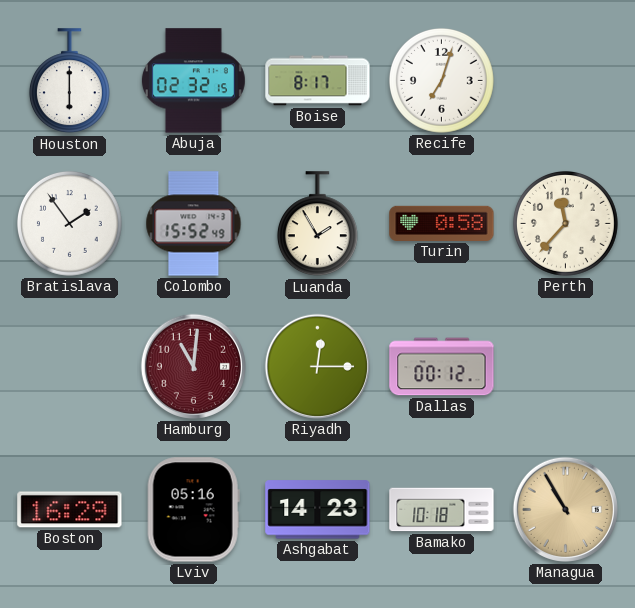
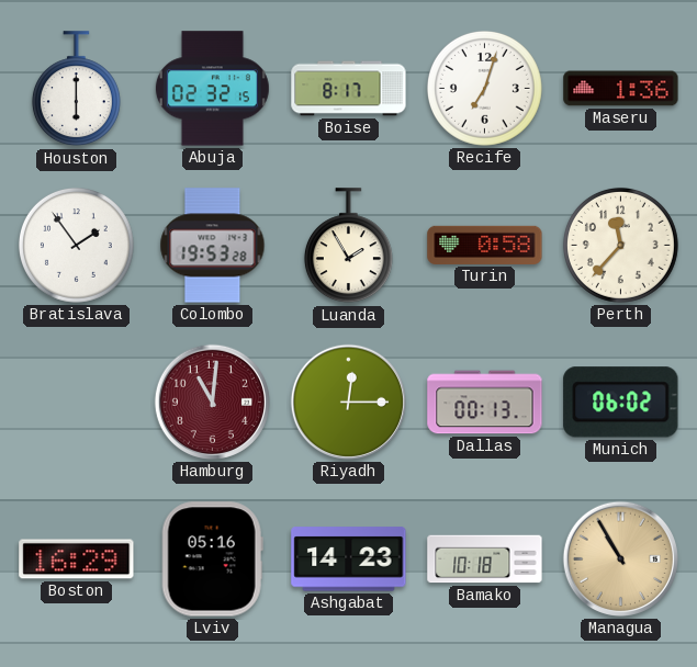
Maseru: none -> 1:36
Colombo: 15:52 -> 19:53
Dallas: 00:12 -> 00:13
Munich: none -> 06:02
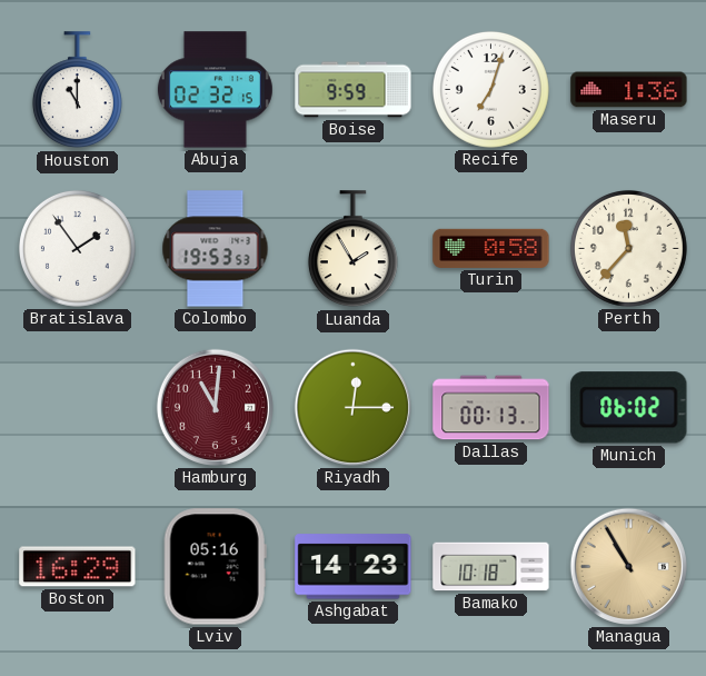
Houston: 6:00 -> 11:00
Boise: 8:17 -> 9:59
Colombo: 19:53:28 -> 19:53:53
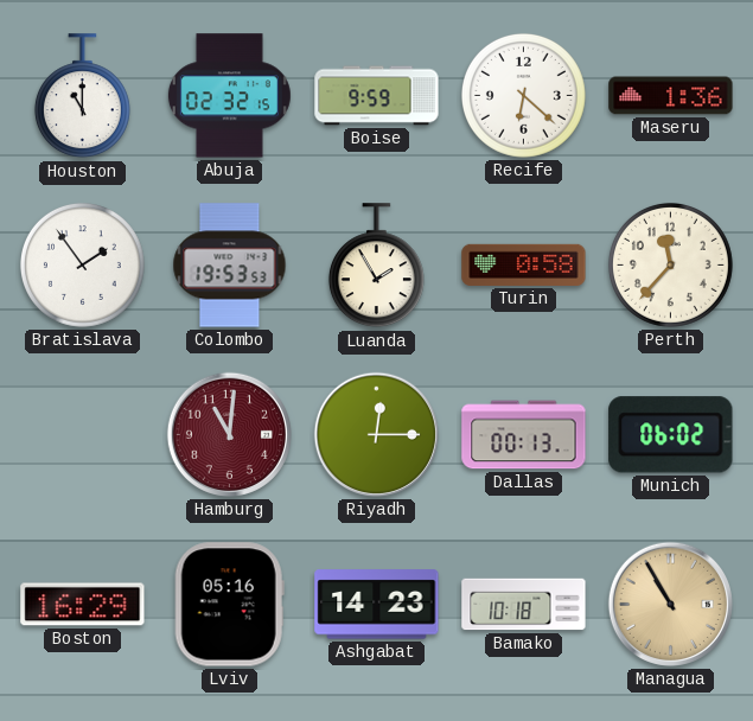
Recife: 7:03 -> 6:22
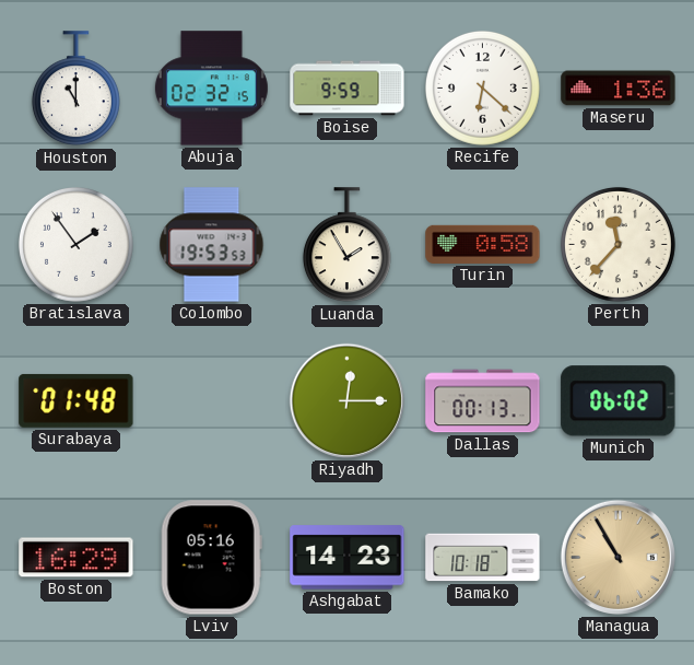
Surabaya: none -> 01:48
Hamburg: 11:01 -> none
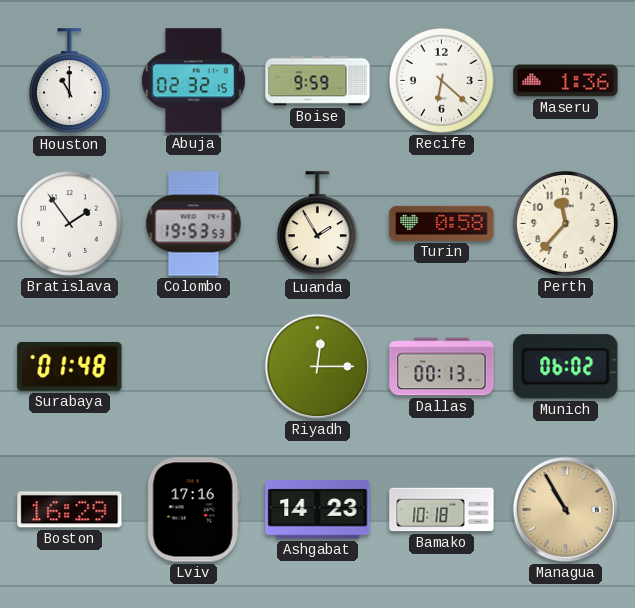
Lviv: 05:16 -> 17:16
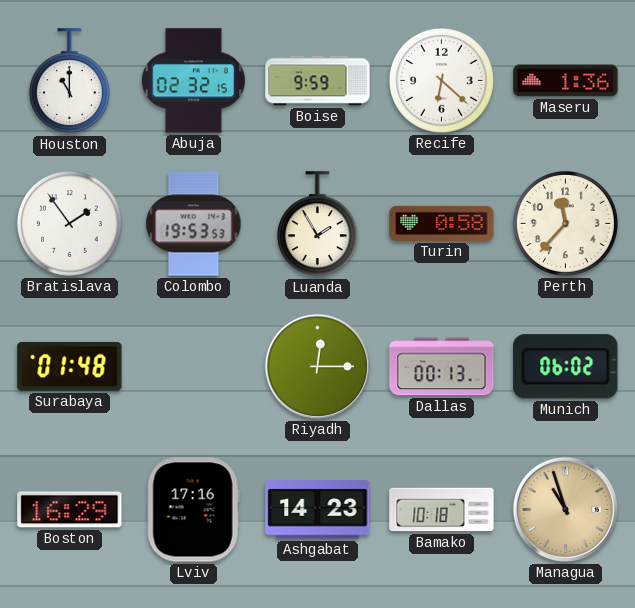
Managua: 10:55 -> 10:57
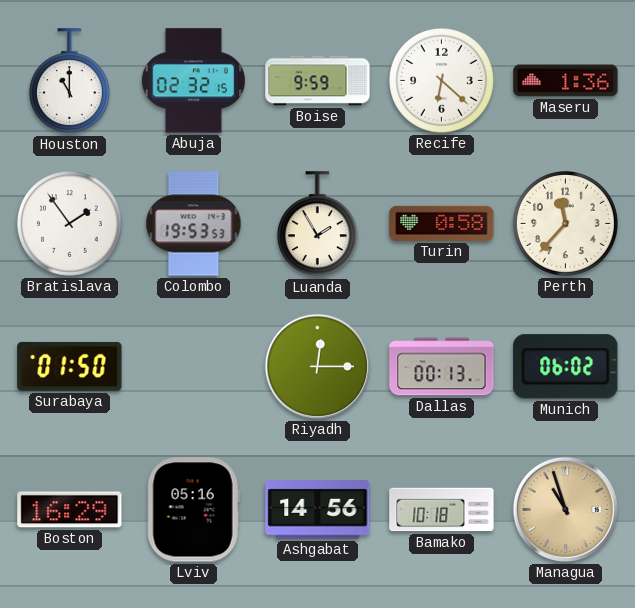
Surabaya: 01:48 -> 01:50
Lviv: 17:16 -> 05:16
Ashgabat: 14:23 -> 14:56
